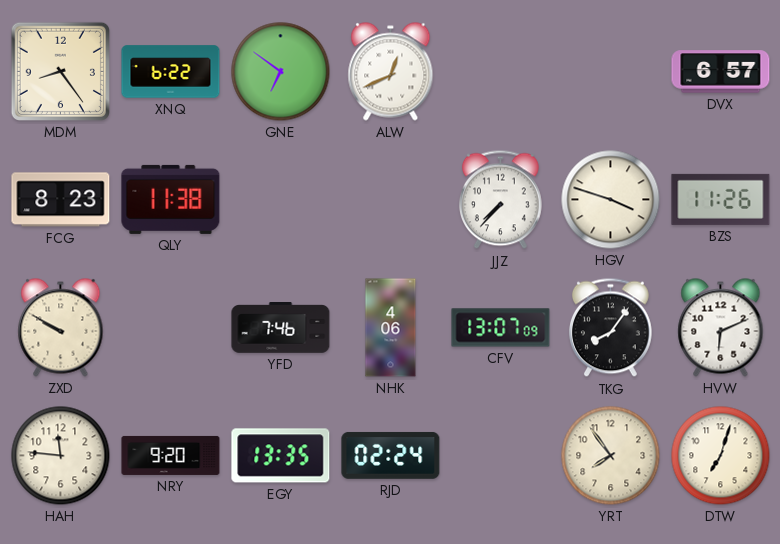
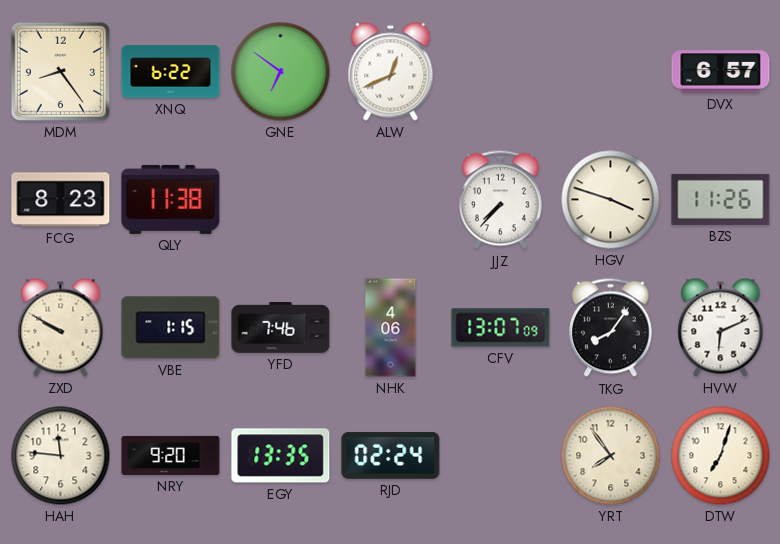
VBE: none -> 1:15
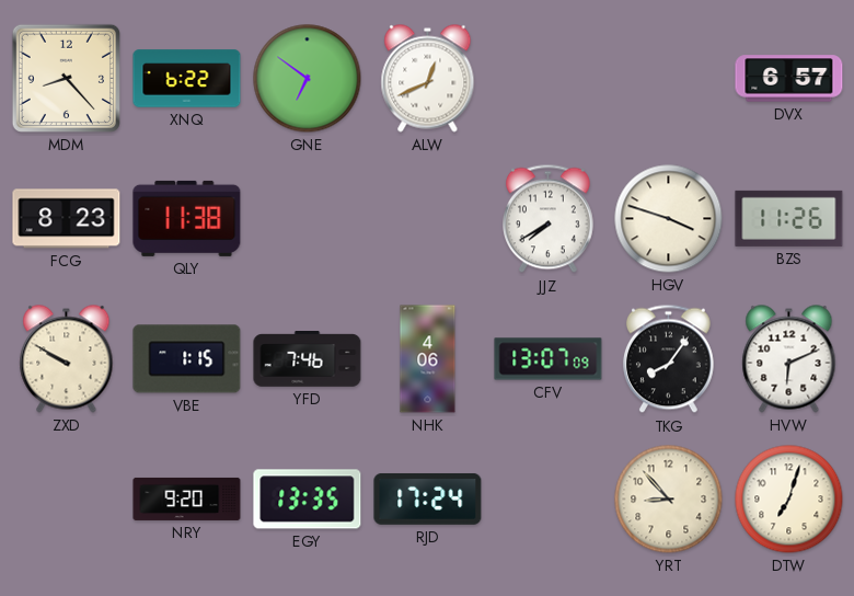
MDM: 8:24 -> 8:23
JJZ: 7:37 -> 7:40
HAH: 11:46 -> none
RJD: 02:24 -> 17:24
YRT: 7:54 -> 8:53
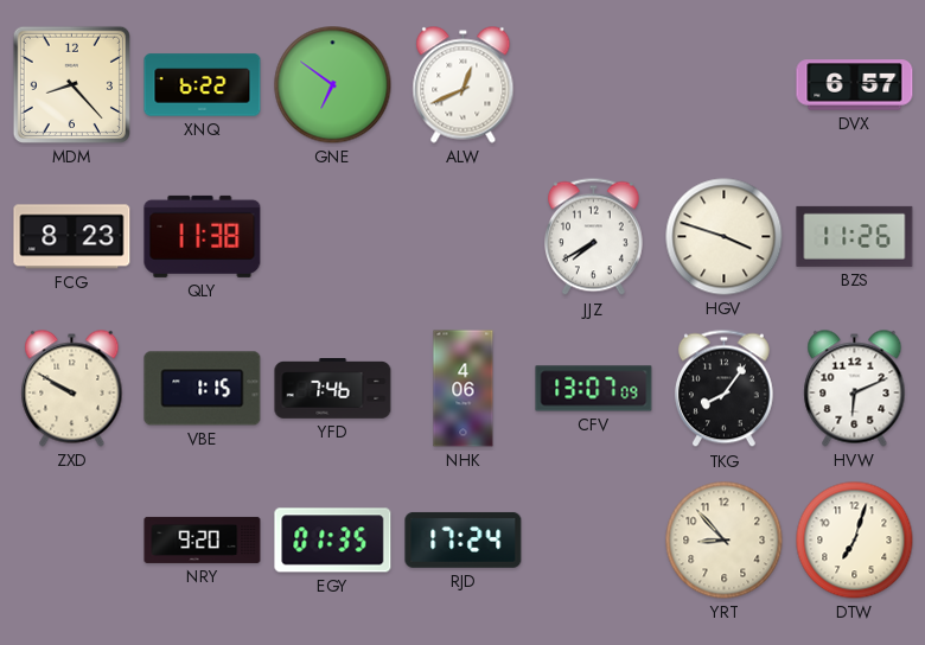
EGY: 13:35 -> 01:35
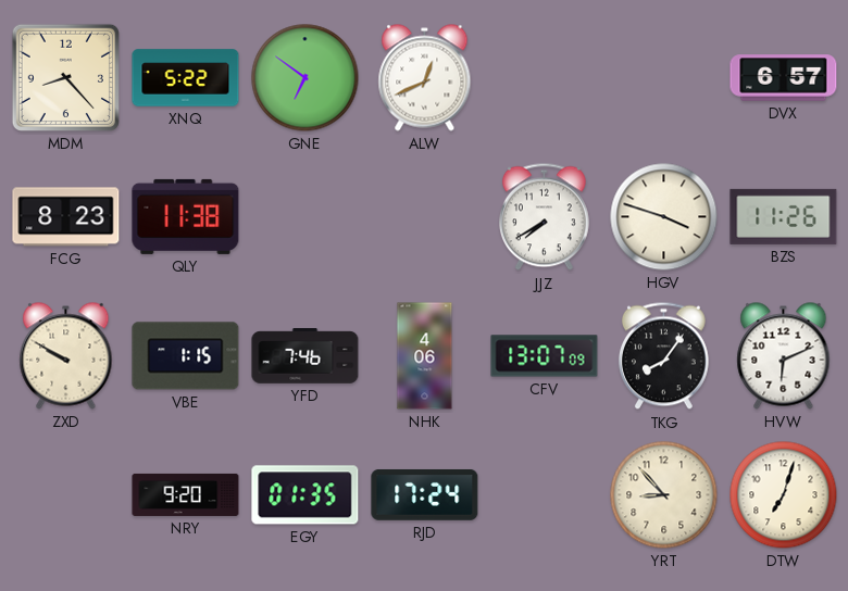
XNQ: 6:22 -> 5:22
